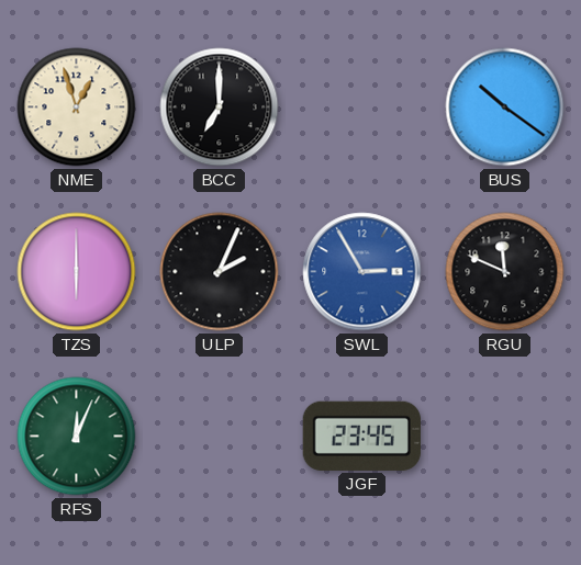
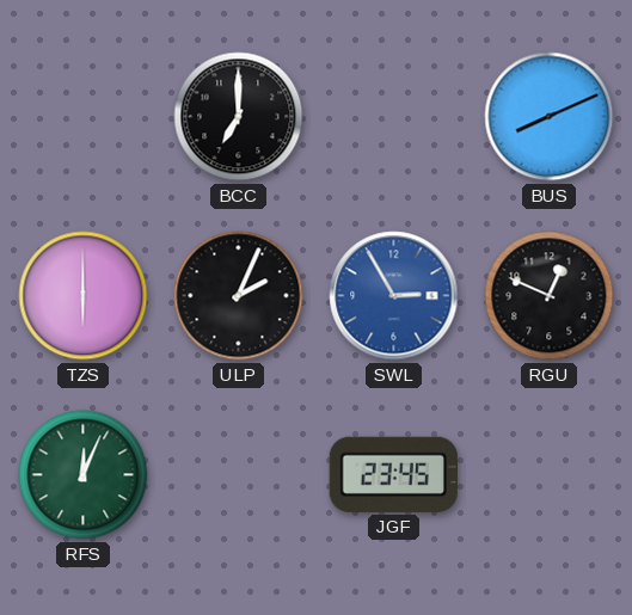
NME: 12:57 -> none
BUS: 10:21 -> 8:11
RGU: 11:49 -> 12:49
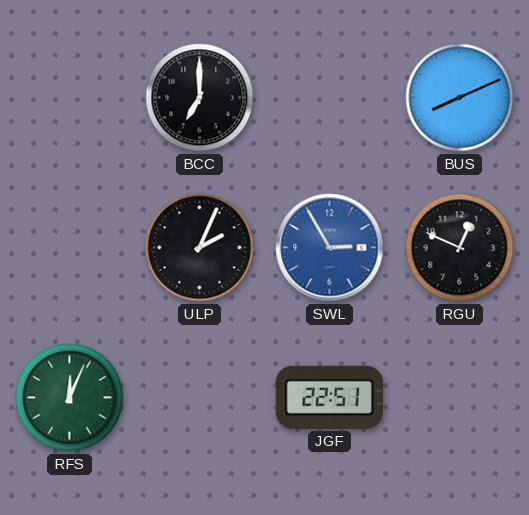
TZS: 6:00 -> none
JGF: 23:45 -> 22:51
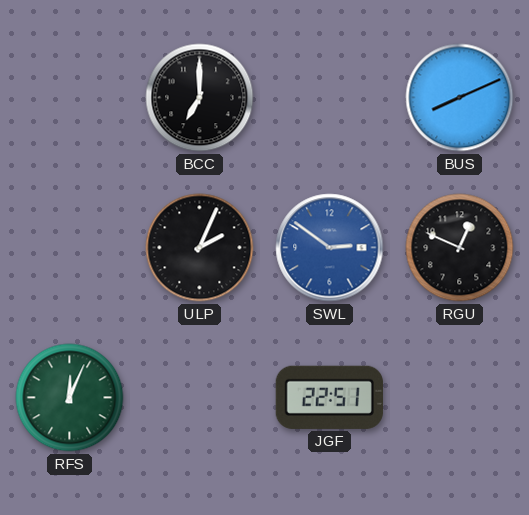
SWL: 2:55 -> 2:51
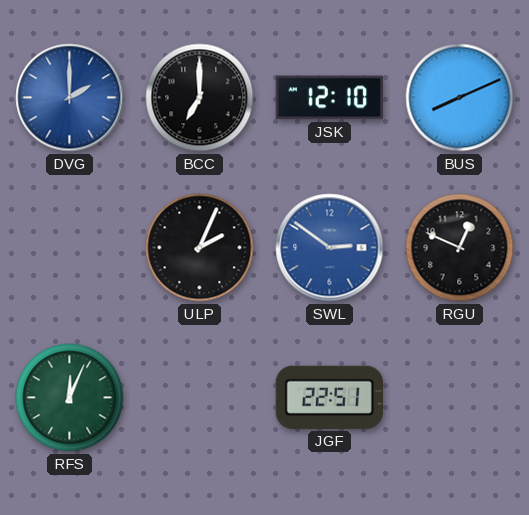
DVG: none -> 2:00
JSK: none -> 12:10
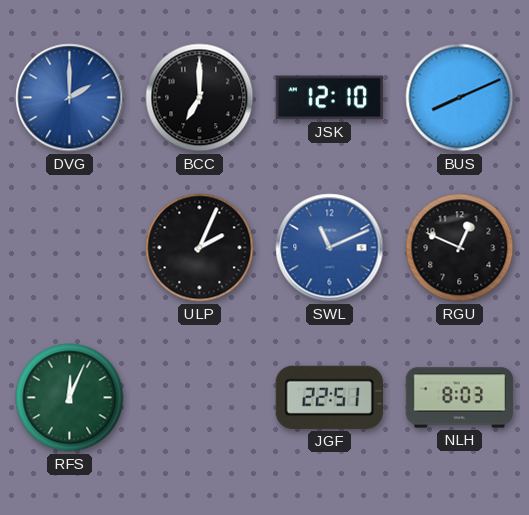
SWL: 2:51 -> 11:11
NLH: none -> 8:03
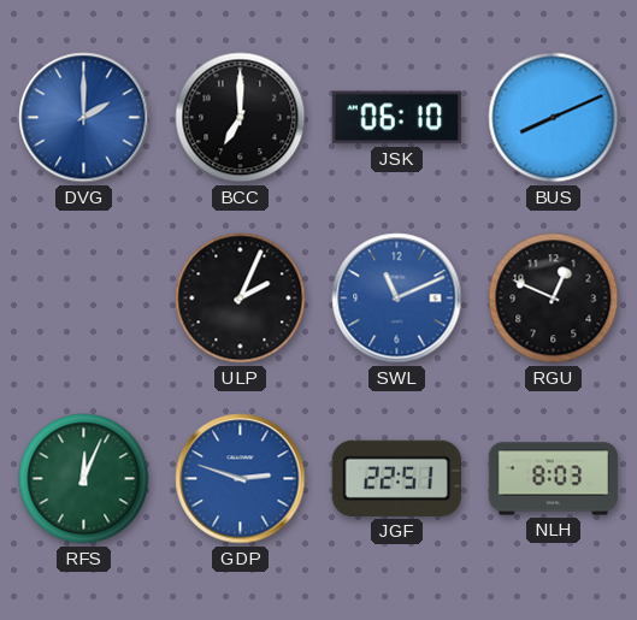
JSK: 12:10 -> 06:10
GDP: none -> 2:48
